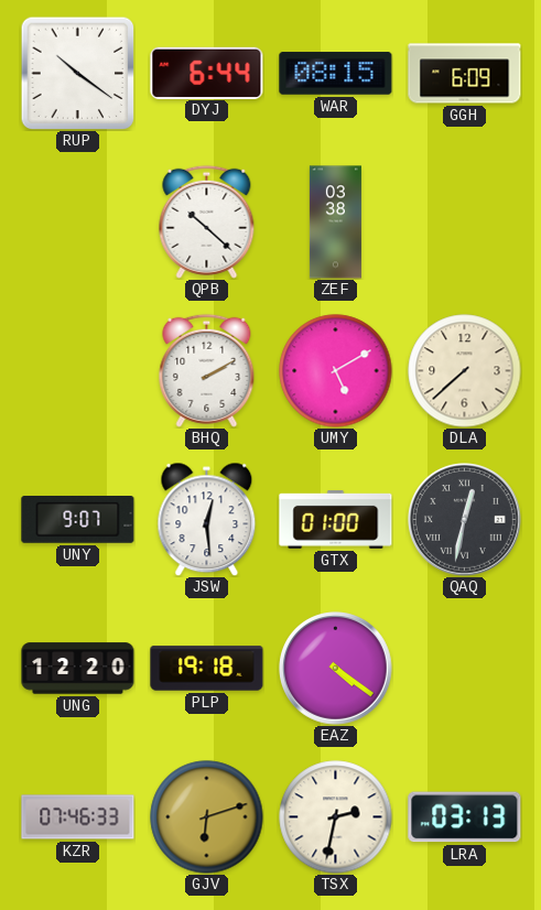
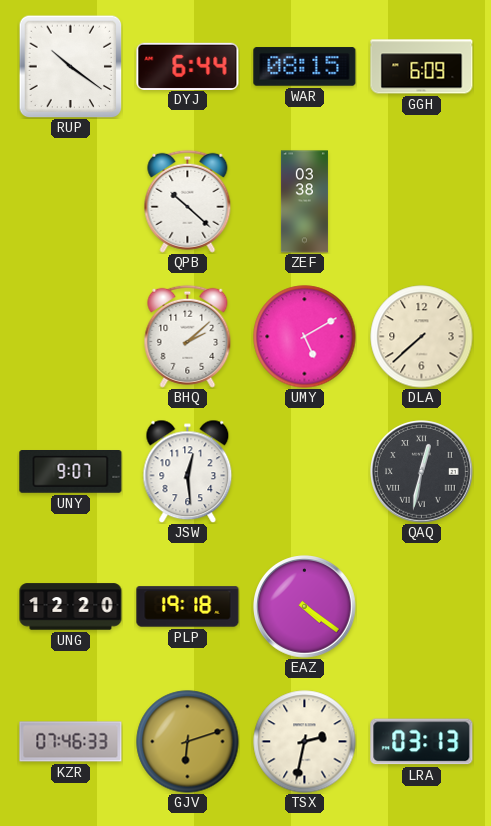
BHQ: 2:10 -> 2:08
GTX: 01:00 -> none
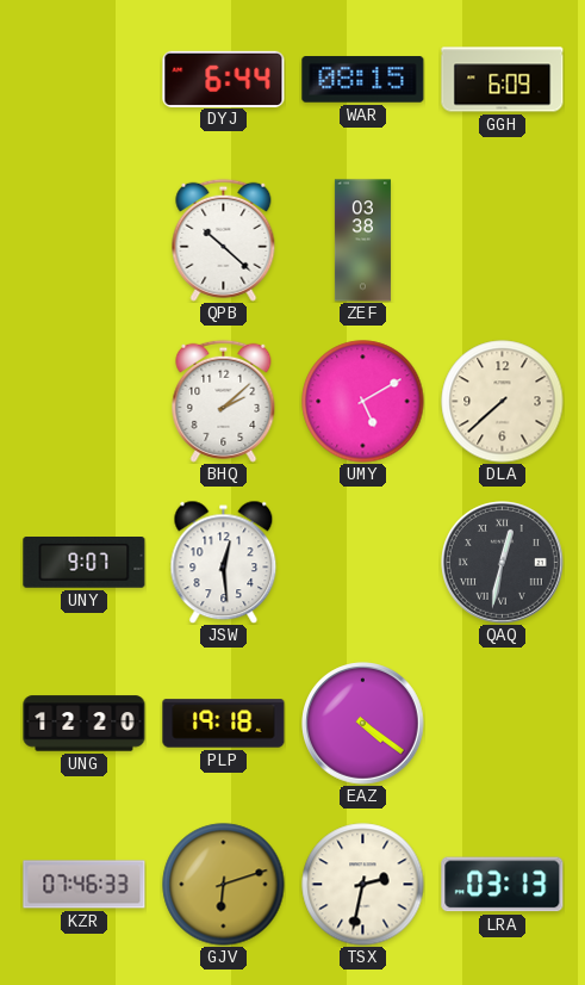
RUP: 10:21 -> none
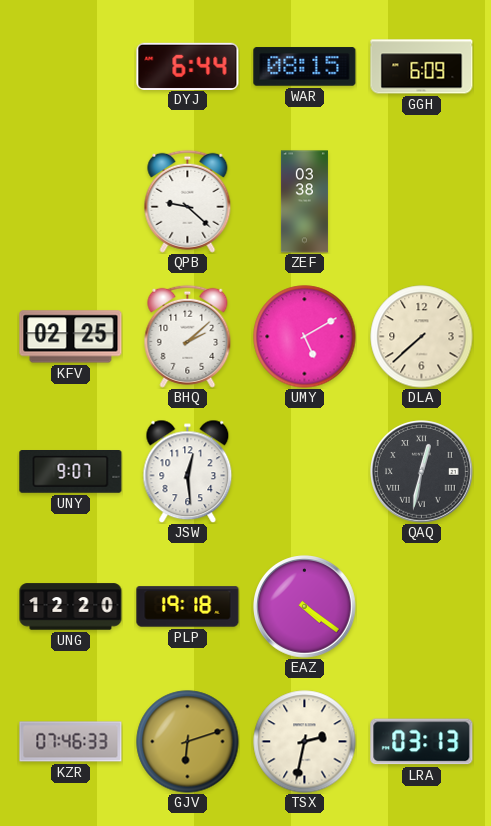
QPB: 10:22 -> 9:22
KFV: none -> 02:25
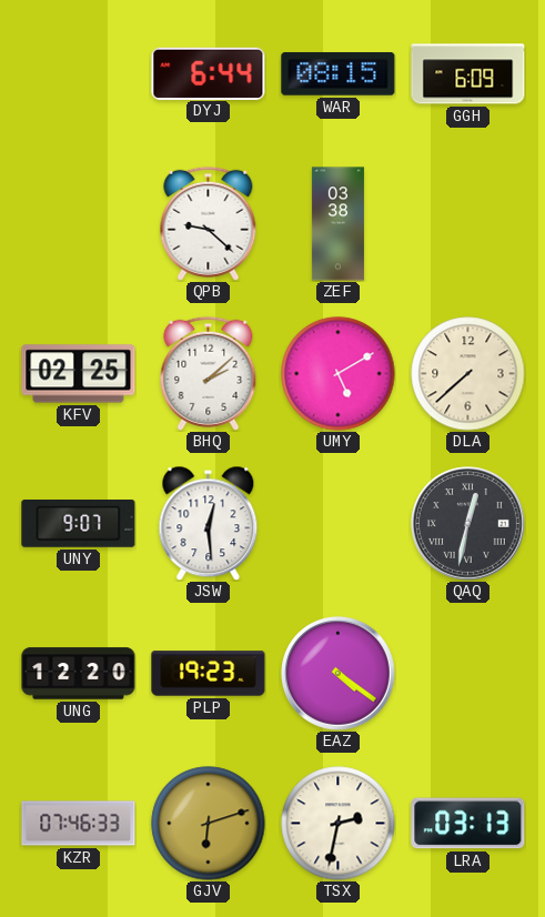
PLP: 19:18 -> 19:23
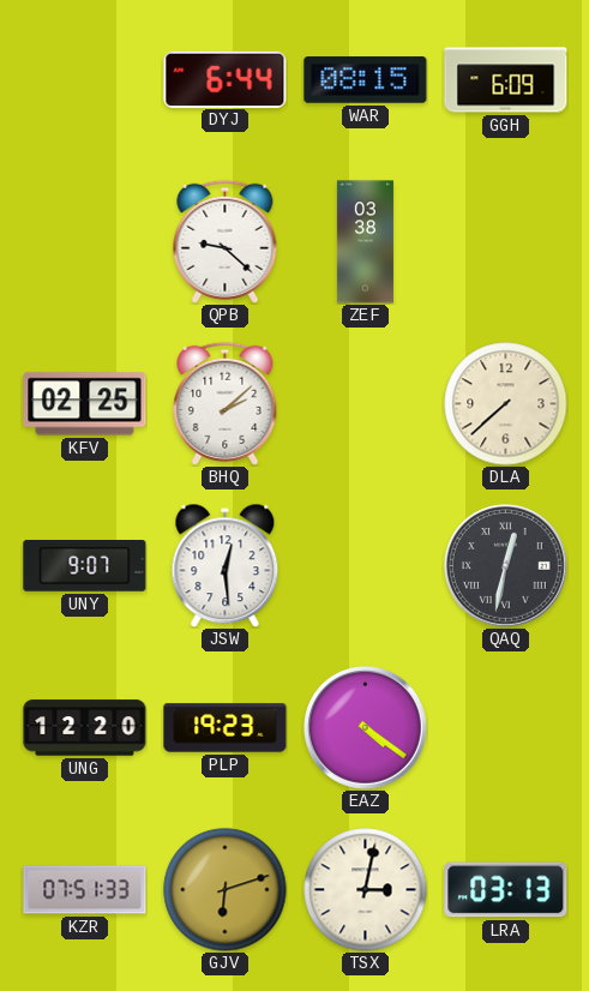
UMY: 5:10 -> none
KZR: 07:46 -> 07:51
TSX: 2:32 -> 3:02
